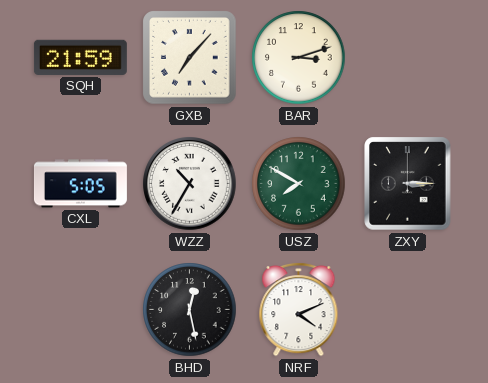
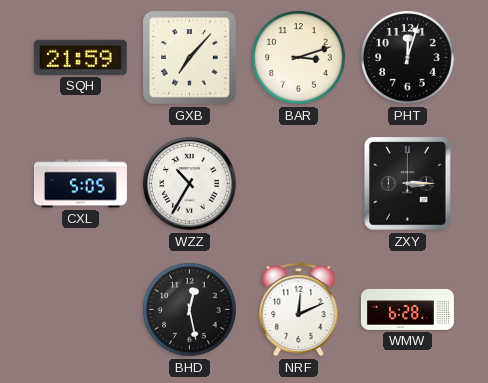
PHT: none -> 12:03
USZ: 7:50 -> none
NRF: 4:11 -> 12:11
WMW: none -> 6:28
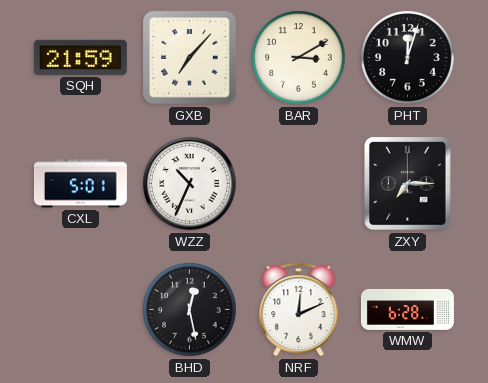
BAR: 3:12 -> 3:10
CXL: 5:05 -> 5:01
WZZ: 10:35 -> 10:34
ZXY: 3:15 -> 7:15
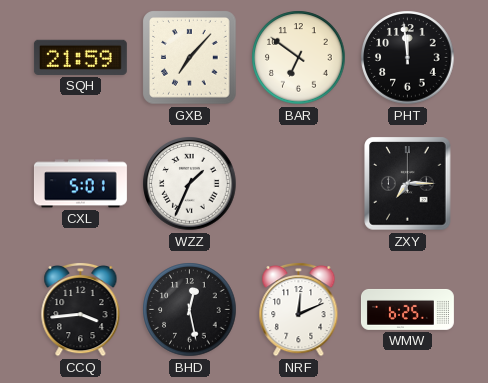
BAR: 3:10 -> 6:51
PHT: 12:03 -> 11:59
WZZ: 10:34 -> 1:34
CCQ: none -> 3:44
WMW: 6:28 -> 6:25
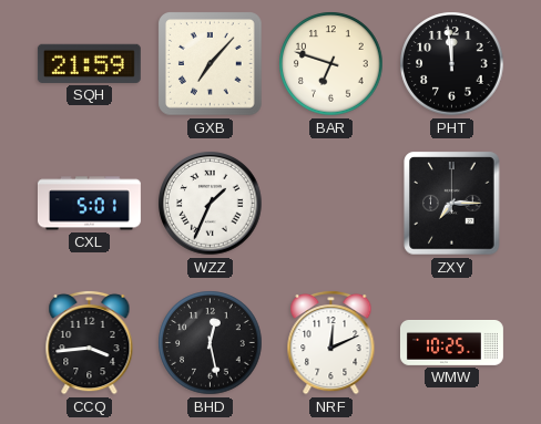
BAR: 6:51 -> 6:48
WMW: 6:25 -> 10:25
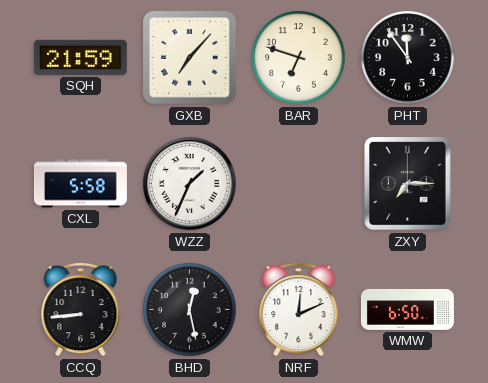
PHT: 11:59 -> 11:54
CXL: 5:01 -> 5:58
CCQ: 3:44 -> 8:44
WMW: 10:25 -> 6:50
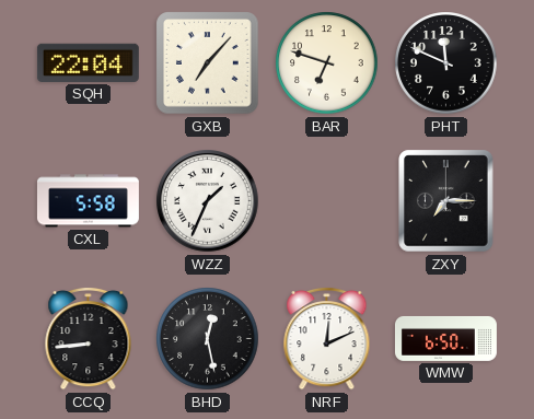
SQH: 21:59 -> 22:04
PHT: 11:54 -> 11:49
